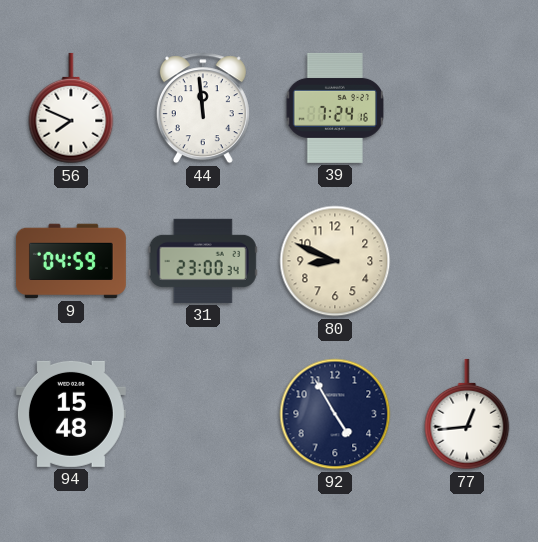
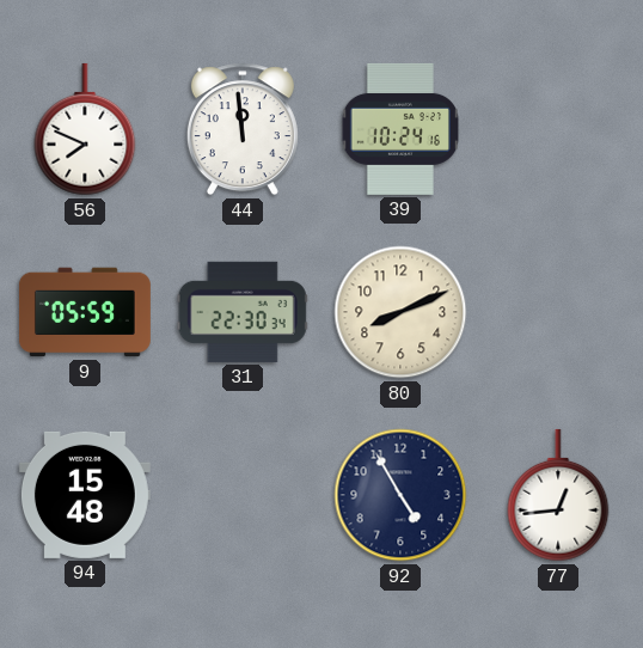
39: 7:24 -> 10:24
9: 04:59 -> 05:59
31: 23:00 -> 22:30
80: 8:49 -> 8:11
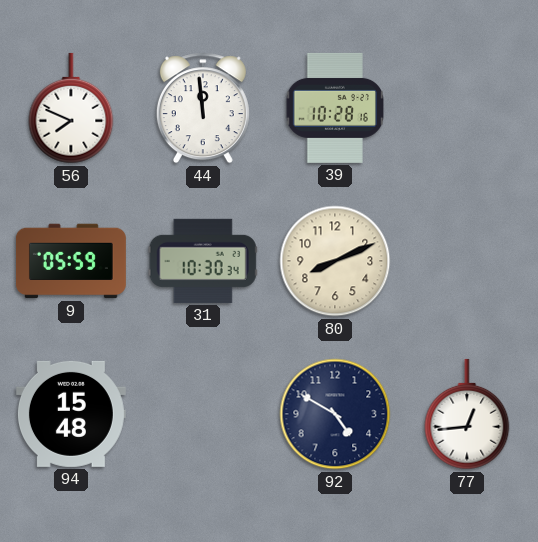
39: 10:24 -> 10:28
31: 22:30 -> 10:30
92: 4:55 -> 4:50
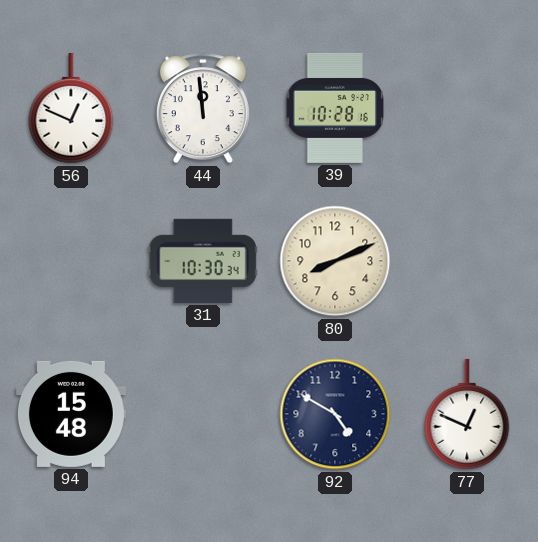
56: 7:49 -> 12:49
9: 05:59 -> none
77: 12:44 -> 12:49
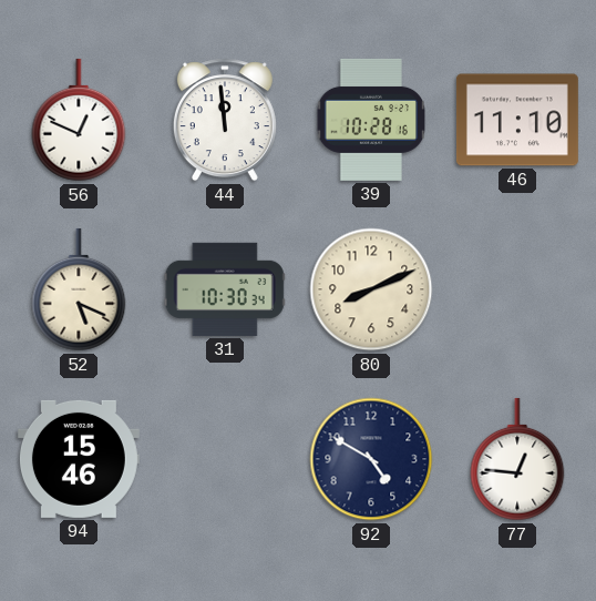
46: none -> 11:10
52: none -> 5:19
94: 15:48 -> 15:46
77: 12:49 -> 12:46
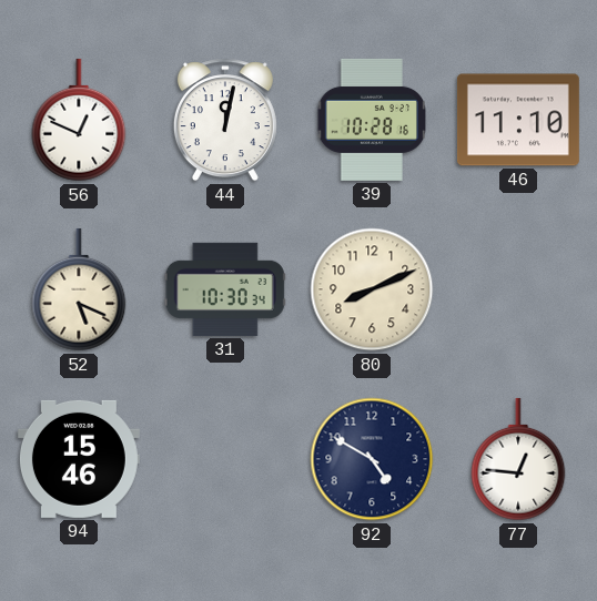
44: 11:59 -> 12:02
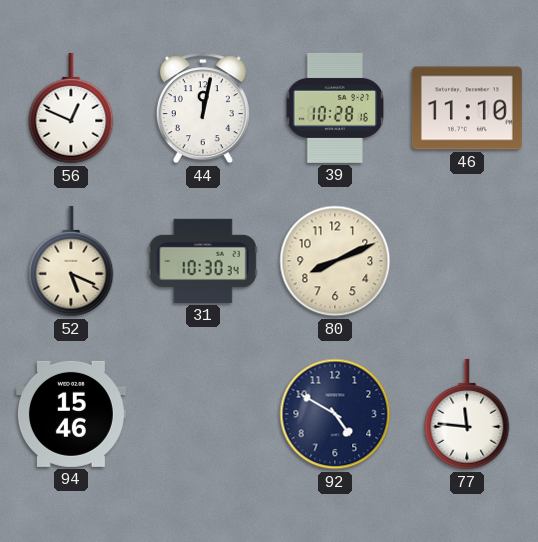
77: 12:46 -> 11:46
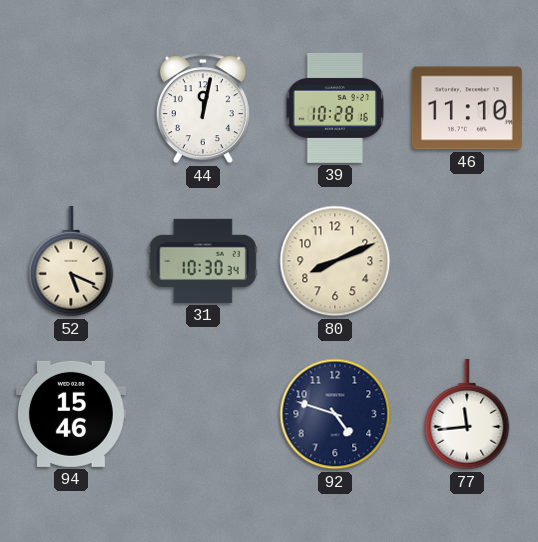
56: 12:49 -> none
92: 4:50 -> 4:48
77: 11:46 -> 11:44
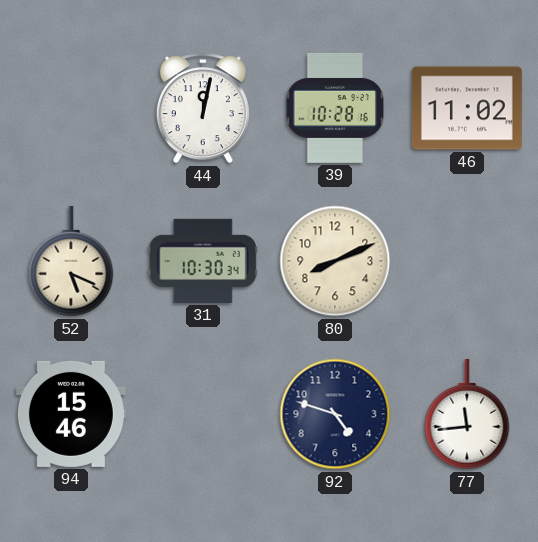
46: 11:10 -> 11:02
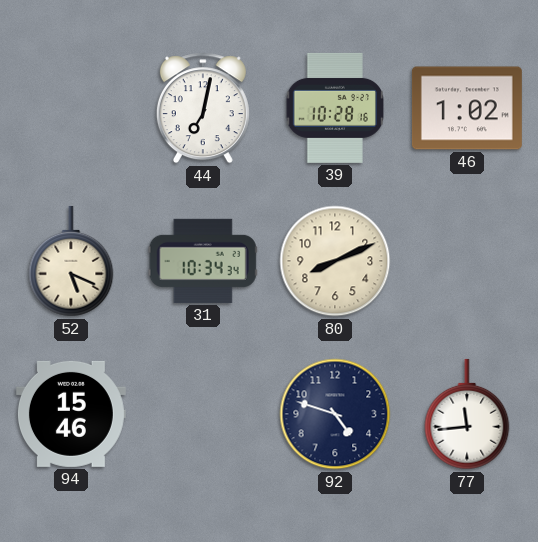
44: 12:02 -> 7:02
46: 11:02 -> 1:02
31: 10:30 -> 10:34
